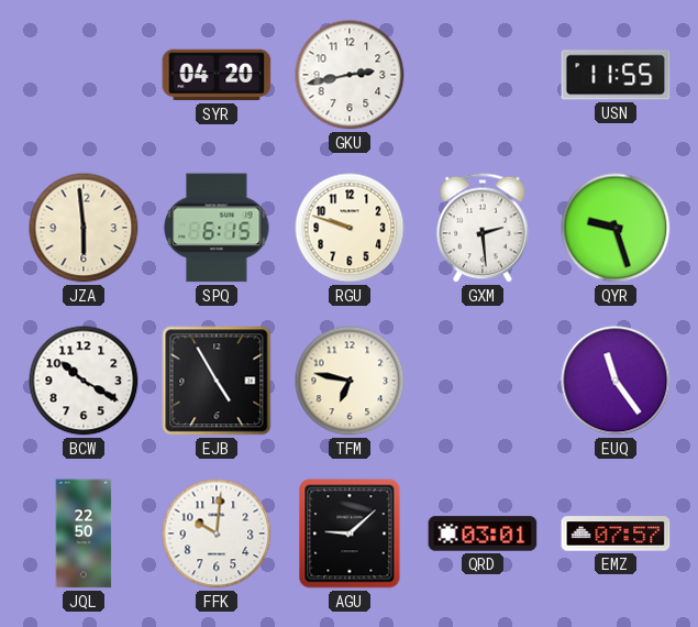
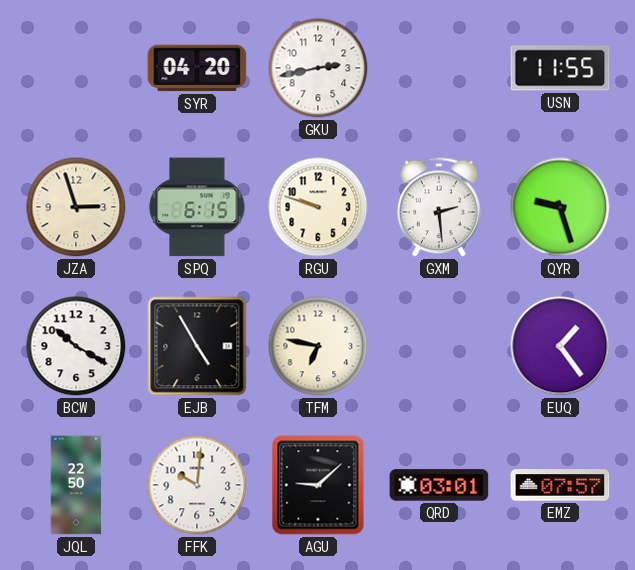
JZA: 5:59 -> 2:57
EUQ: 11:24 -> 1:24
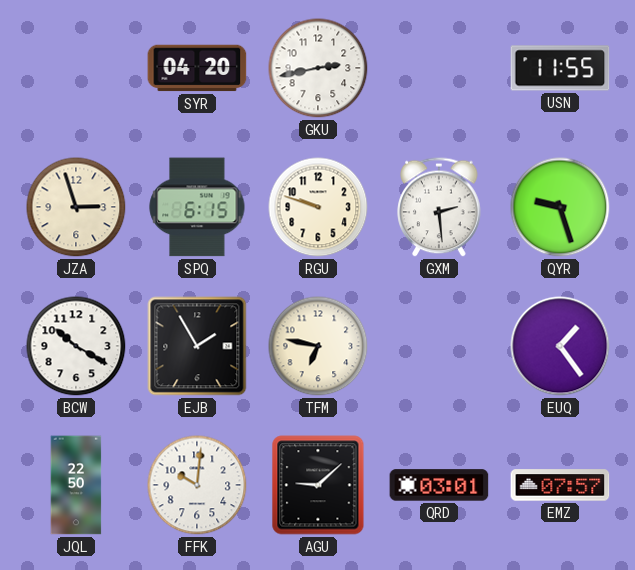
EJB: 4:55 -> 1:55
